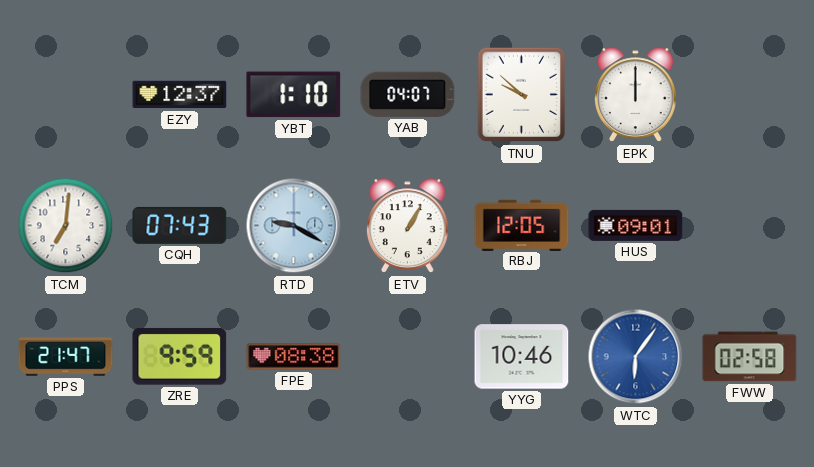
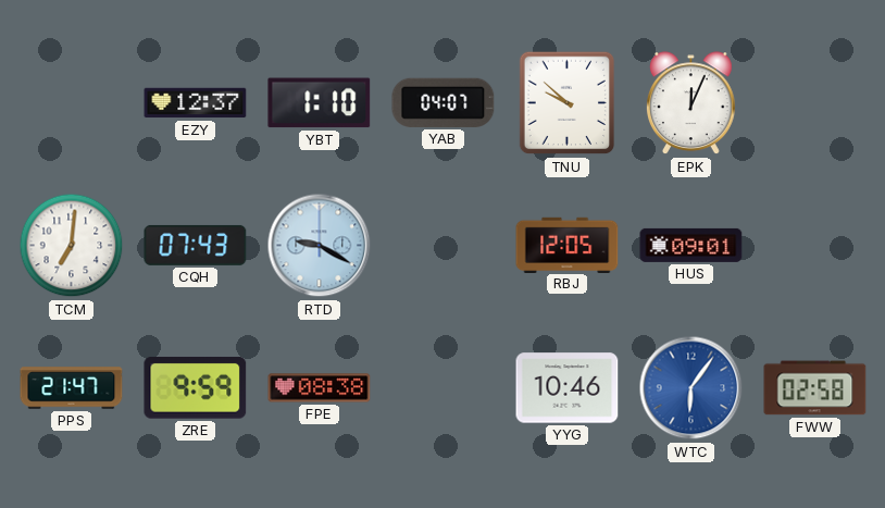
EPK: 12:00 -> 12:04
ETV: 1:05 -> none
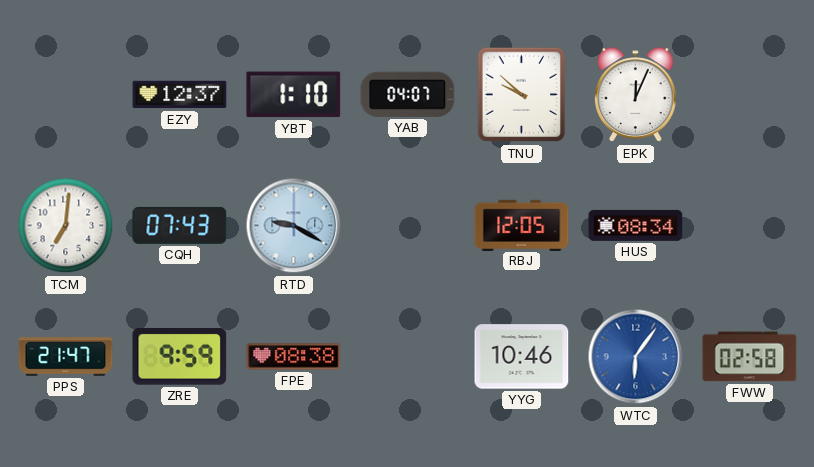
HUS: 09:01 -> 08:34
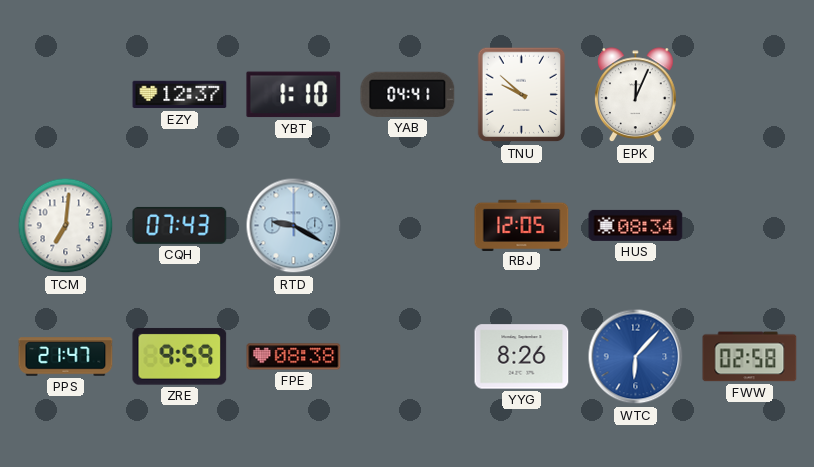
YAB: 04:07 -> 04:41
YYG: 10:46 -> 8:26
WTC: 6:06 -> 6:07
